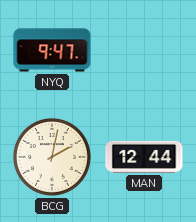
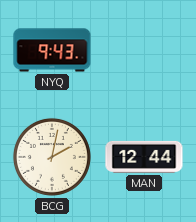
NYQ: 9:47 -> 9:43
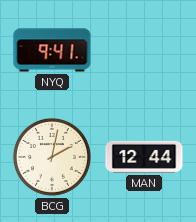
NYQ: 9:43 -> 9:41
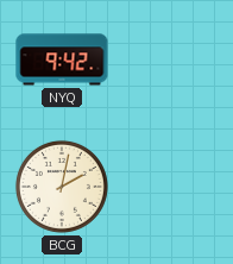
NYQ: 9:41 -> 9:42
MAN: 12:44 -> none
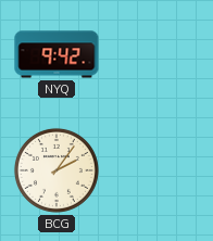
BCG: 2:02 -> 2:06
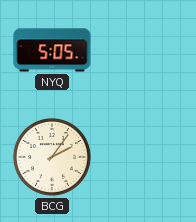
NYQ: 9:42 -> 5:05
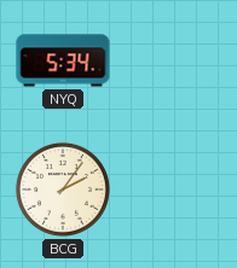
NYQ: 5:05 -> 5:34
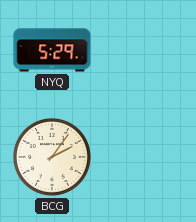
NYQ: 5:34 -> 5:29
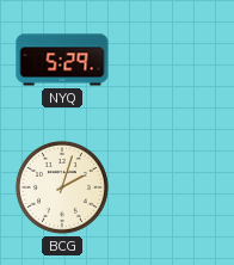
BCG: 2:06 -> 2:03
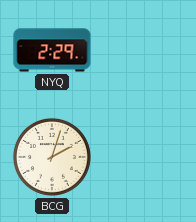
NYQ: 5:29 -> 2:29
